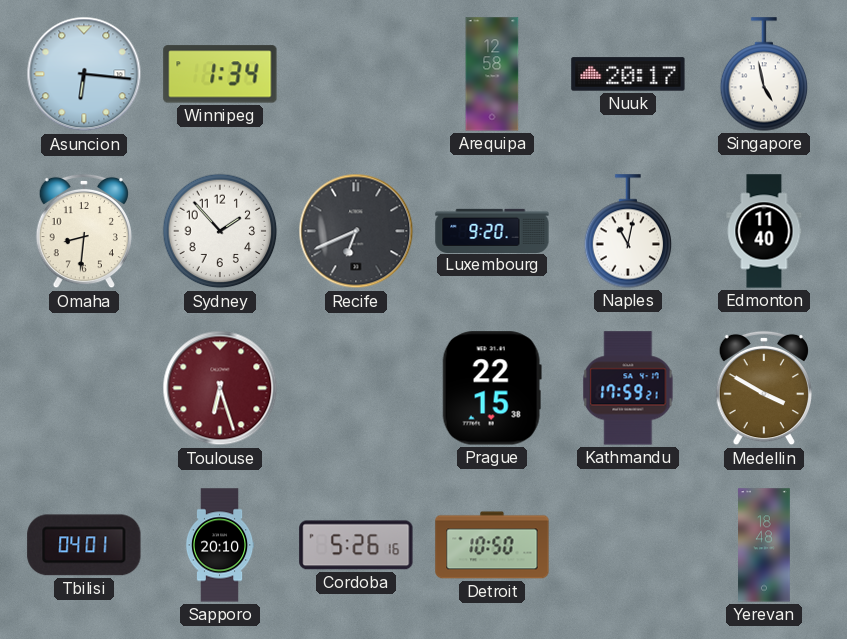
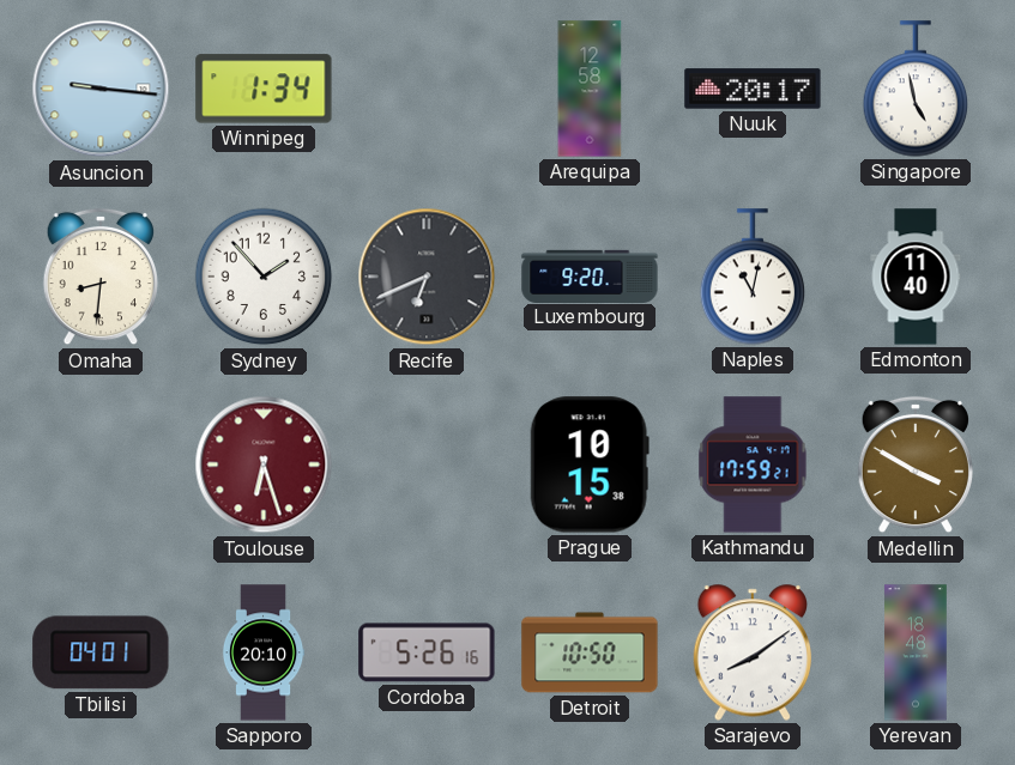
Asuncion: 6:16 -> 9:16
Prague: 22:15 -> 10:15
Sarajevo: none -> 8:09
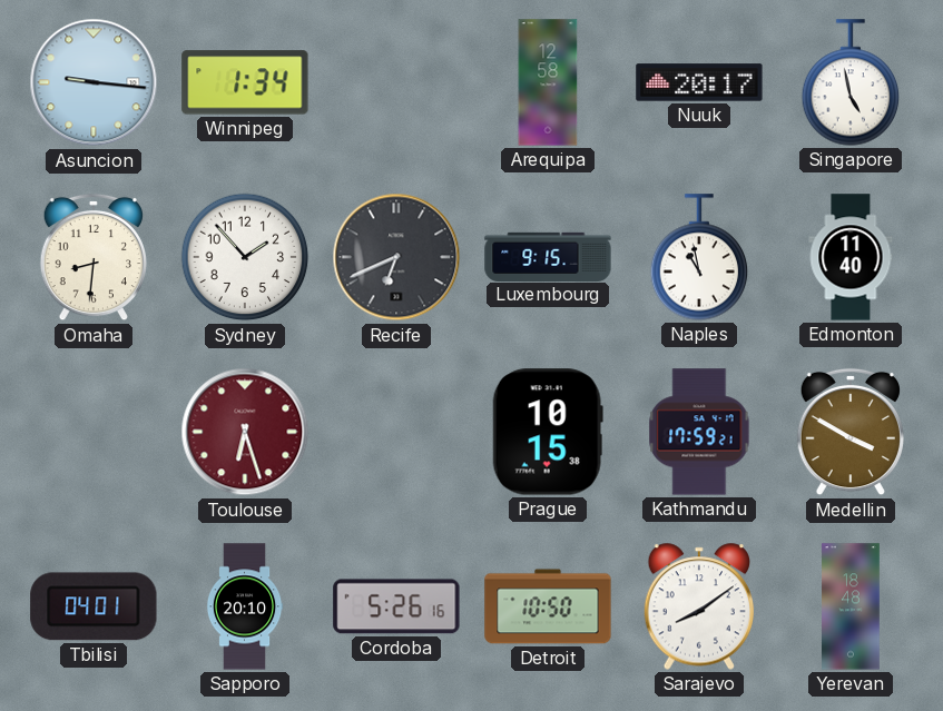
Luxembourg: 9:20 -> 9:15
Naples: 11:02 -> 10:58
